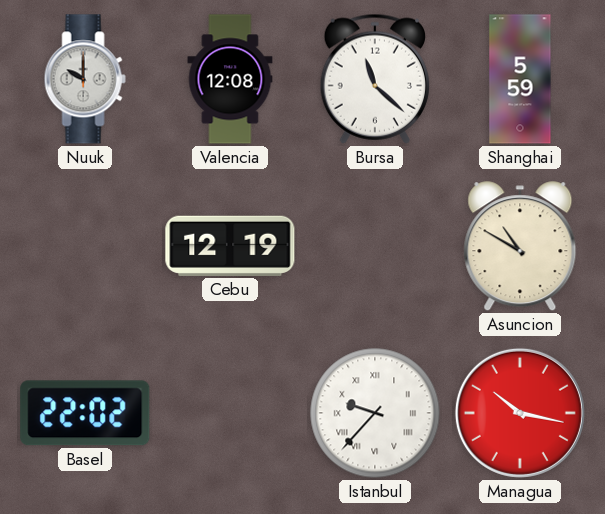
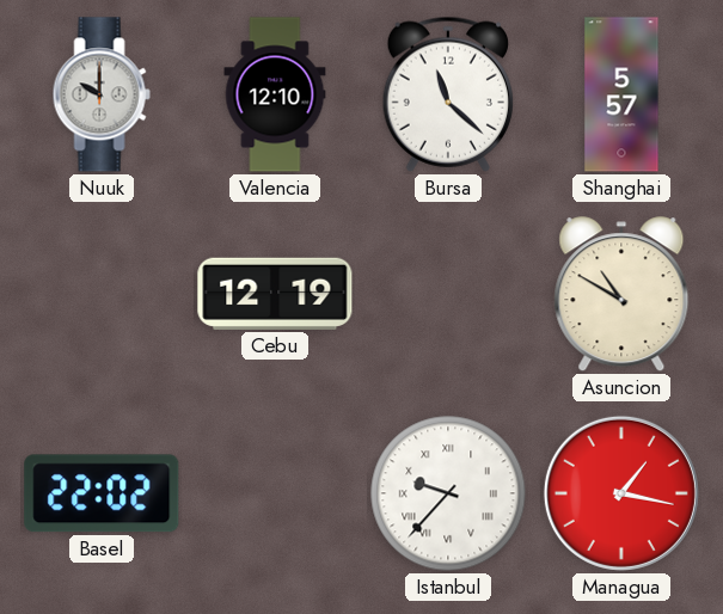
Valencia: 12:08 -> 12:10
Shanghai: 5:59 -> 5:57
Managua: 10:17 -> 1:17
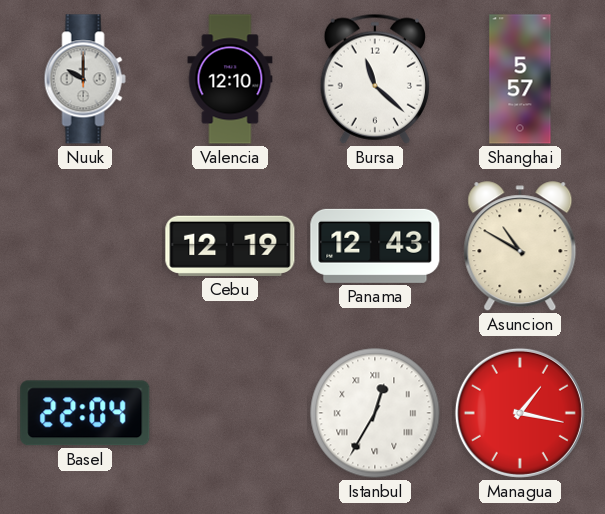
Panama: none -> 12:43
Basel: 22:02 -> 22:04
Istanbul: 9:37 -> 12:35
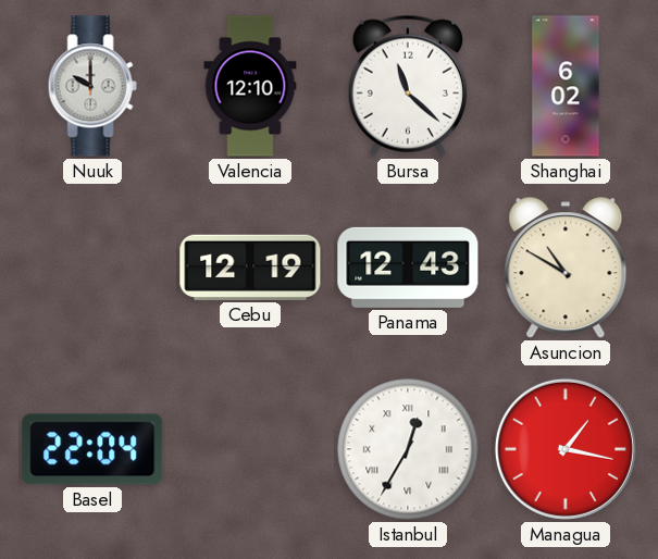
Shanghai: 5:57 -> 6:02
